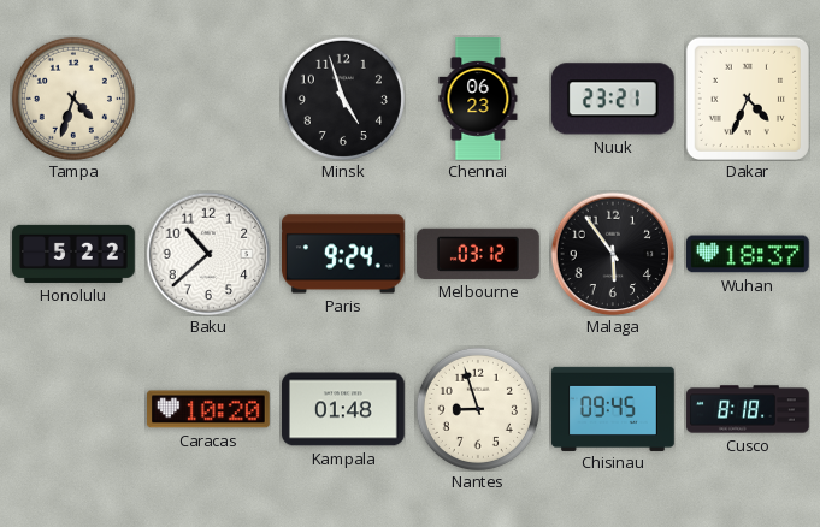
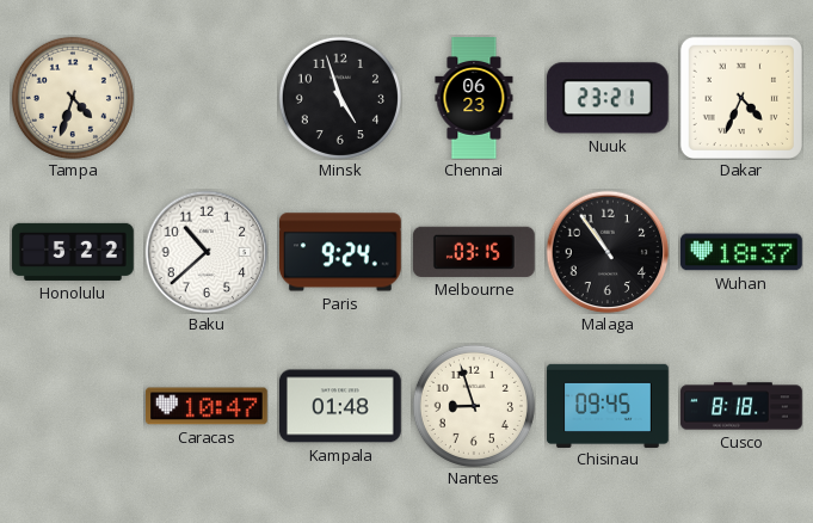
Melbourne: 03:12 -> 03:15
Malaga: 5:54 -> 10:54
Caracas: 10:20 -> 10:47
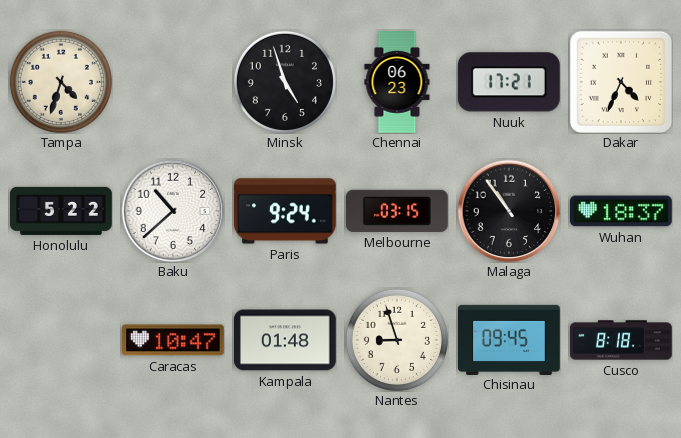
Nuuk: 23:21 -> 17:21
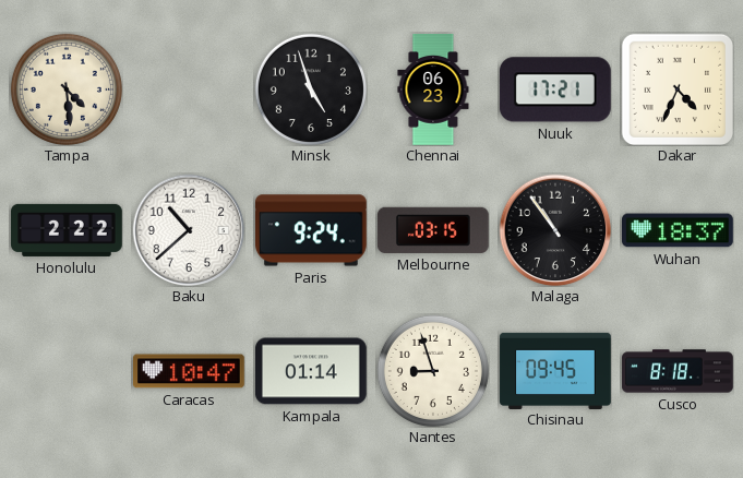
Tampa: 4:33 -> 4:29
Honolulu: 5:22 -> 2:22
Kampala: 01:48 -> 01:14
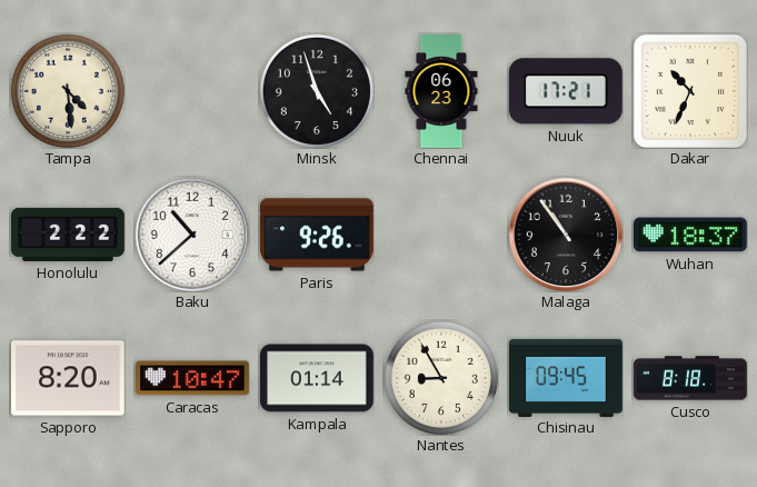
Dakar: 4:34 -> 10:34
Paris: 9:24 -> 9:26
Melbourne: 03:15 -> none
Sapporo: none -> 8:20
Nantes: 8:57 -> 8:55
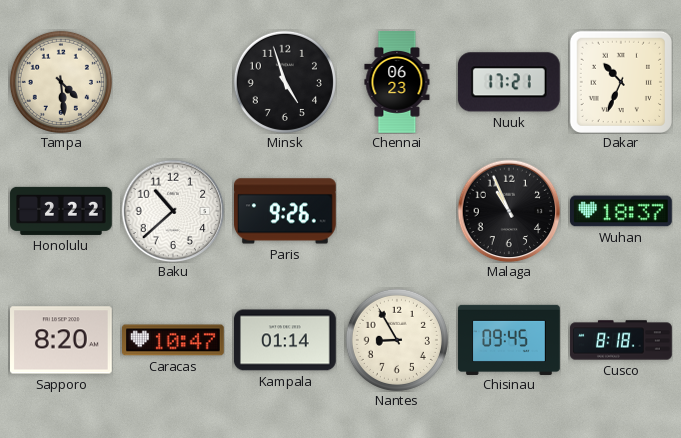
Malaga: 10:54 -> 10:56
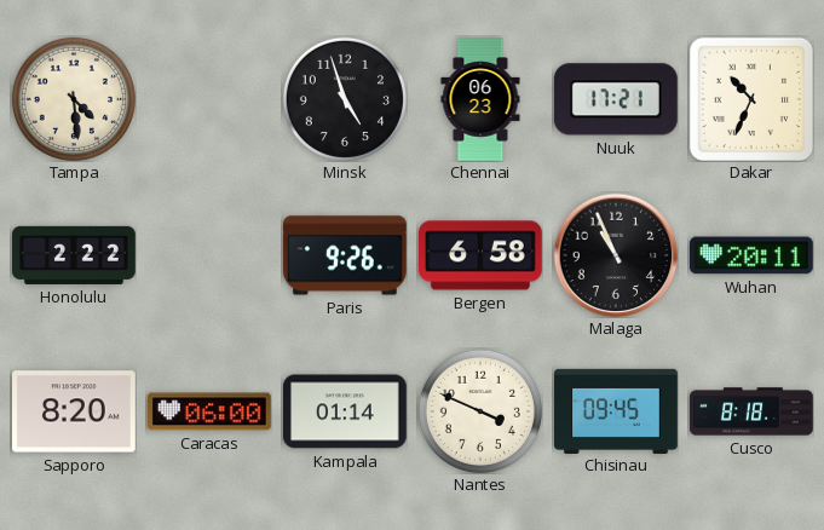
Baku: 10:38 -> none
Bergen: none -> 6:58
Wuhan: 18:37 -> 20:11
Caracas: 10:47 -> 06:00
Nantes: 8:55 -> 3:49
